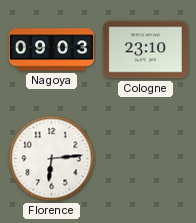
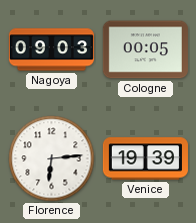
Cologne: 23:10 -> 00:05
Venice: none -> 19:39
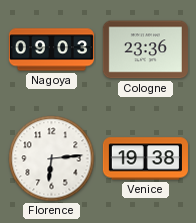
Cologne: 00:05 -> 23:36
Venice: 19:39 -> 19:38
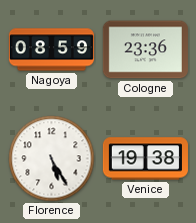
Nagoya: 09:03 -> 08:59
Florence: 6:14 -> 5:25
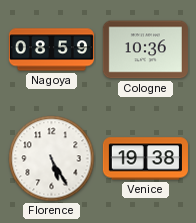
Cologne: 23:36 -> 10:36
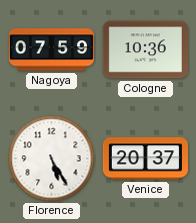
Nagoya: 08:59 -> 07:59
Venice: 19:38 -> 20:37
